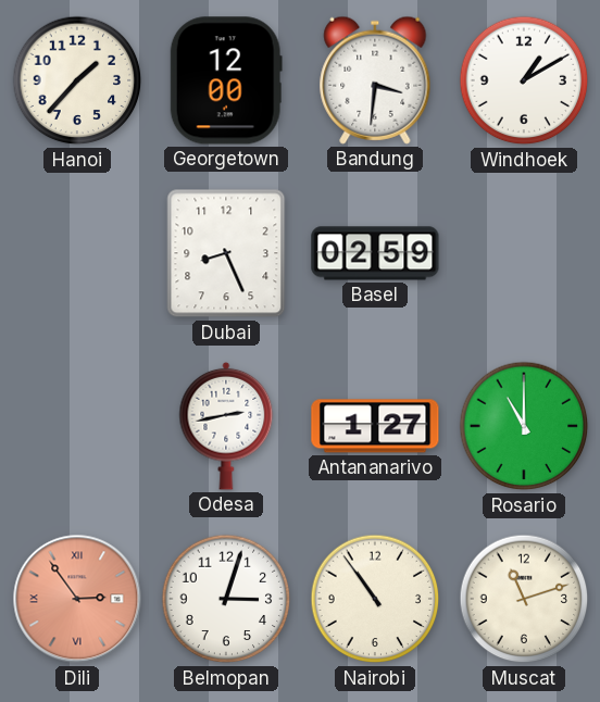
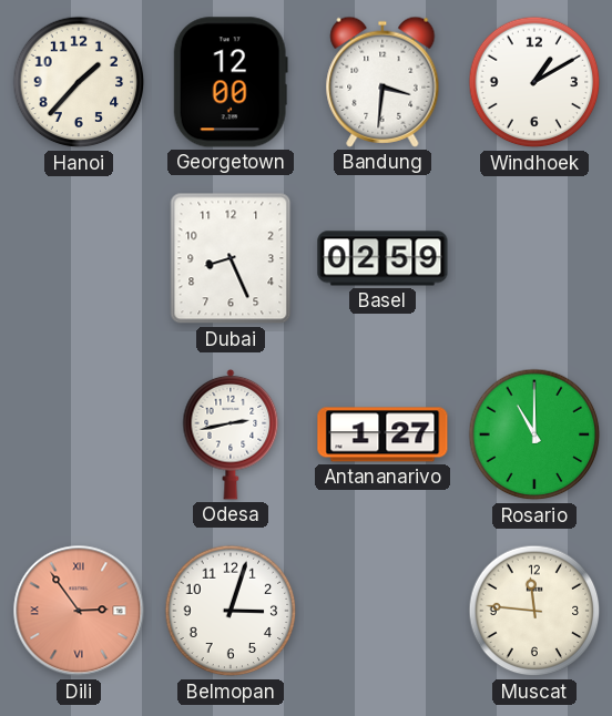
Nairobi: 10:54 -> none
Muscat: 11:12 -> 11:46
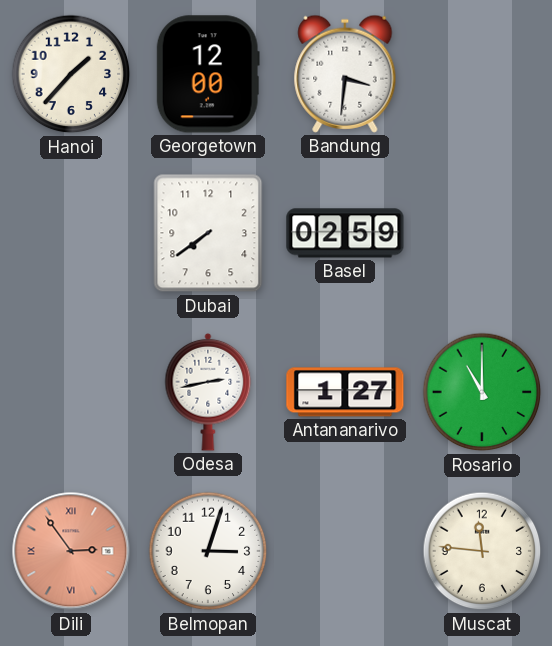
Windhoek: 1:10 -> none
Dubai: 8:26 -> 7:39
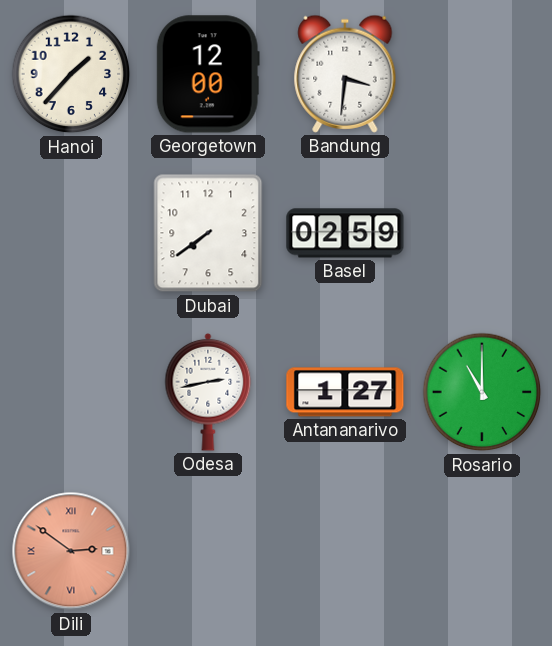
Dili: 2:54 -> 2:51
Belmopan: 3:03 -> none
Muscat: 11:46 -> none
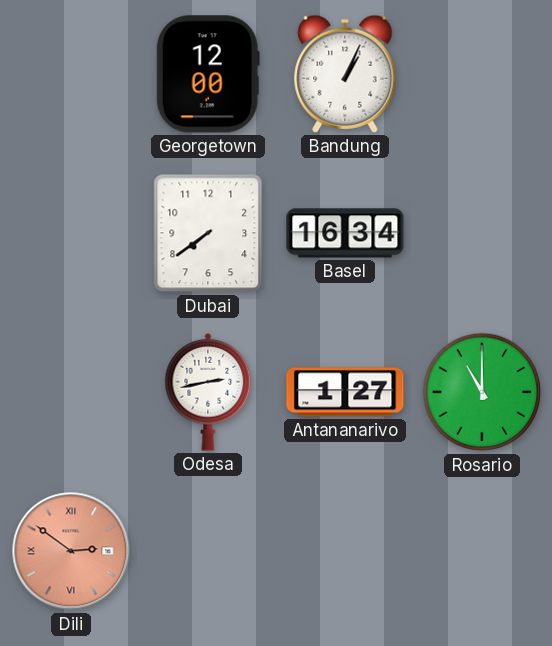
Hanoi: 1:37 -> none
Bandung: 3:31 -> 1:04
Basel: 02:59 -> 16:34
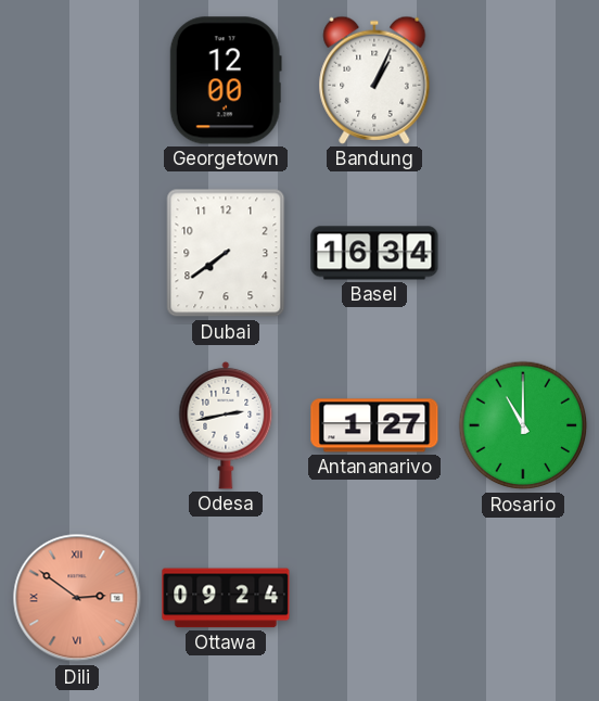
Ottawa: none -> 09:24
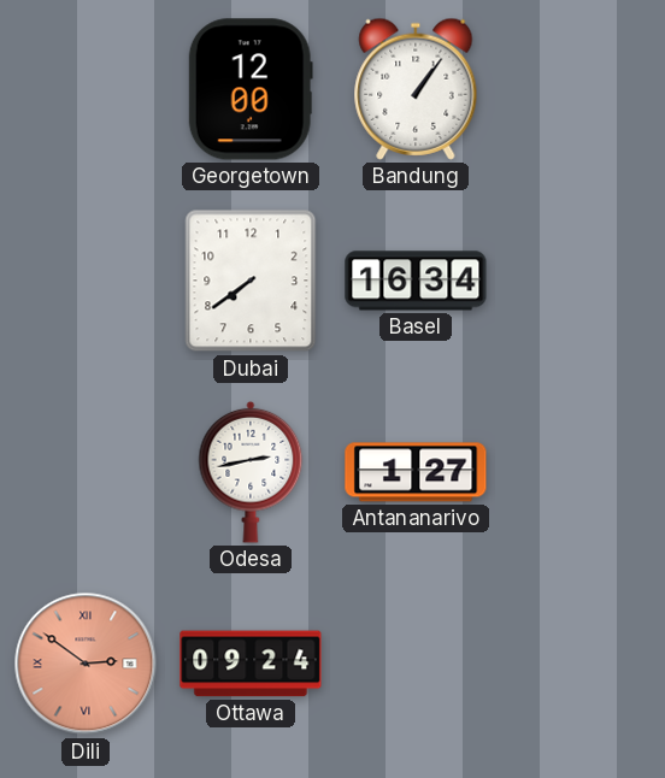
Bandung: 1:04 -> 1:06
Rosario: 11:00 -> none
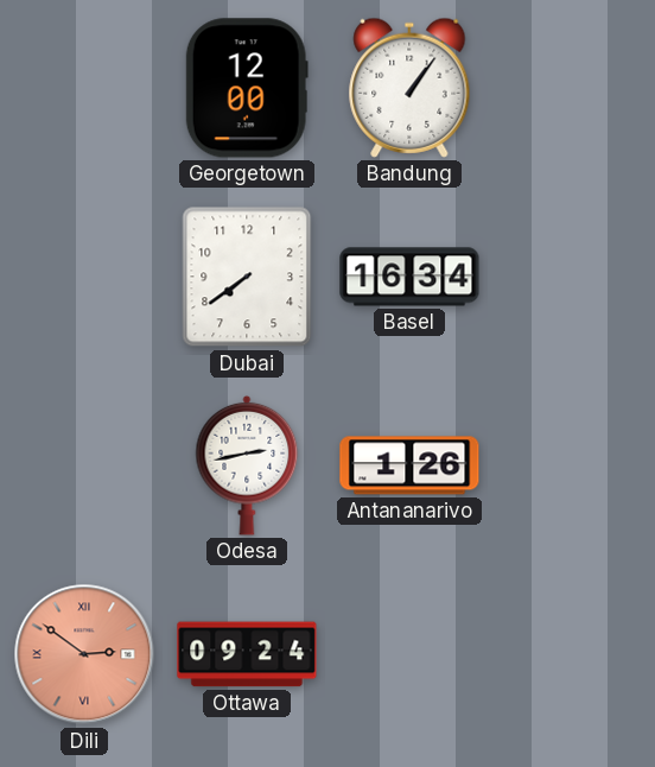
Antananarivo: 1:27 -> 1:26
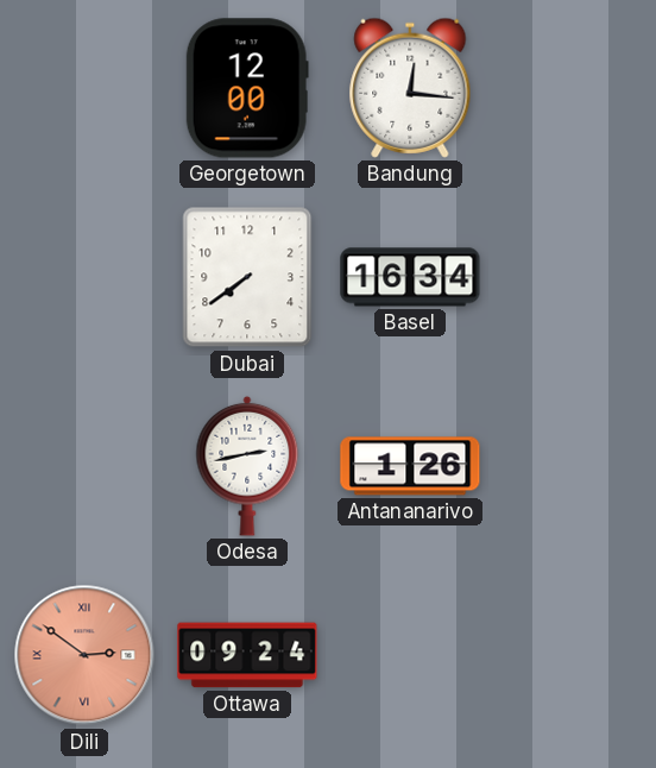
Bandung: 1:06 -> 12:16
